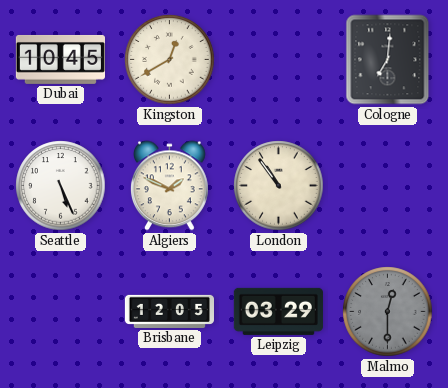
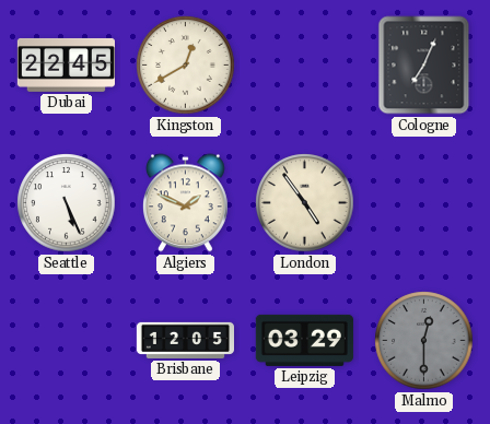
Dubai: 10:45 -> 22:45
Cologne: 7:01 -> 7:04
London: 10:54 -> 4:54
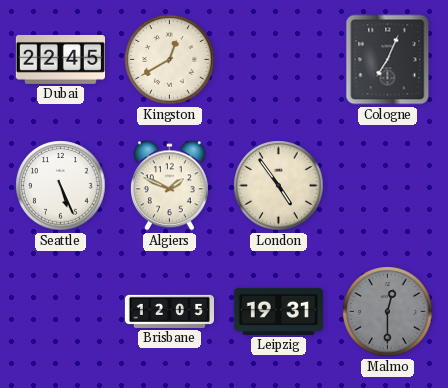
Leipzig: 03:29 -> 19:31
